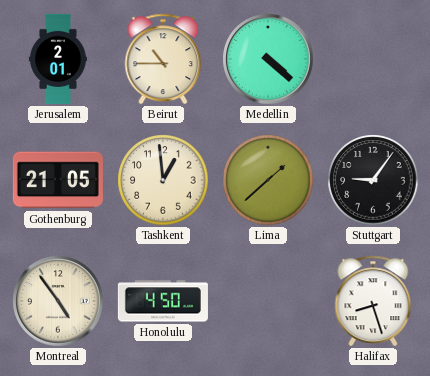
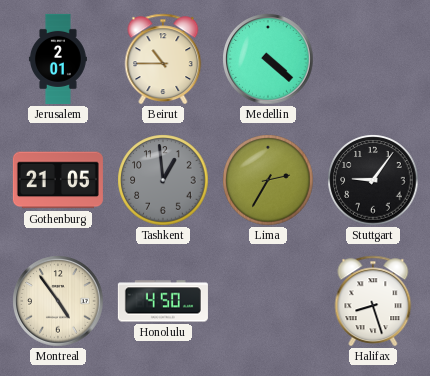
Tashkent dial: cream -> grey
Lima: 1:38 -> 2:35
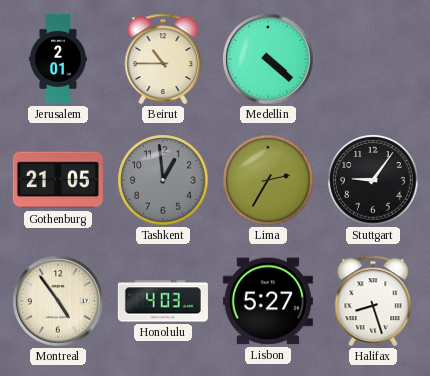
Honolulu: 4:50 -> 4:03
Lisbon: none -> 5:27
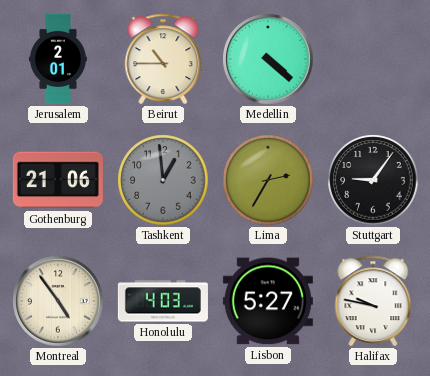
Gothenburg: 21:05 -> 21:06
Halifax: 8:27 -> 9:47
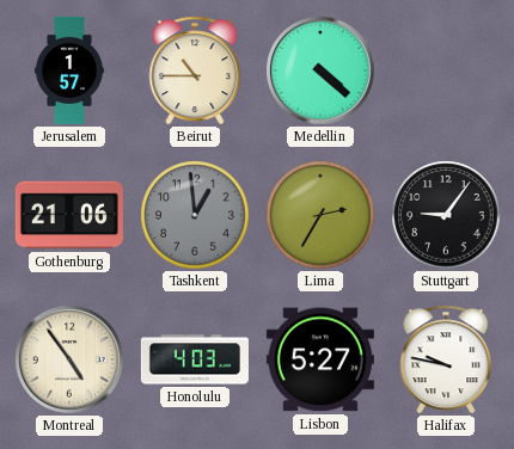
Jerusalem: 2:01 -> 1:57
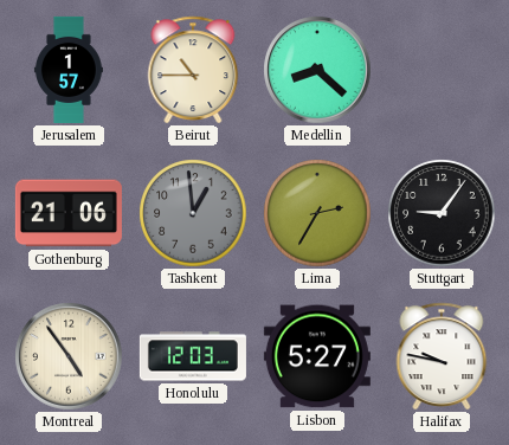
Medellin: 4:22 -> 8:22
Honolulu: 4:03 -> 12:03
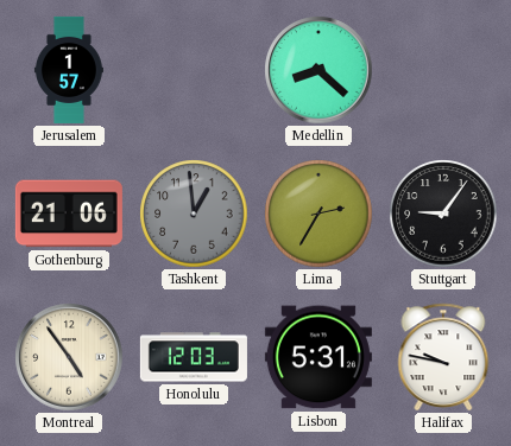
Beirut: 10:45 -> none
Lisbon: 5:27 -> 5:31
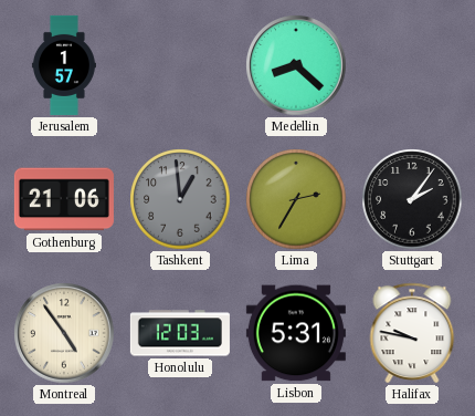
Stuttgart: 9:06 -> 2:06
